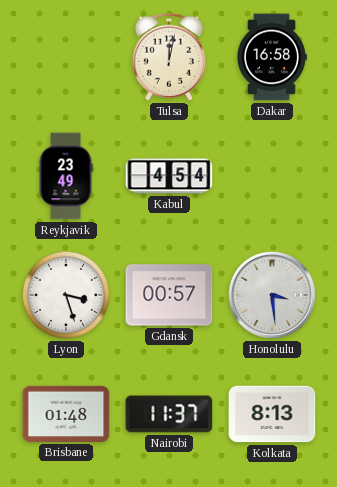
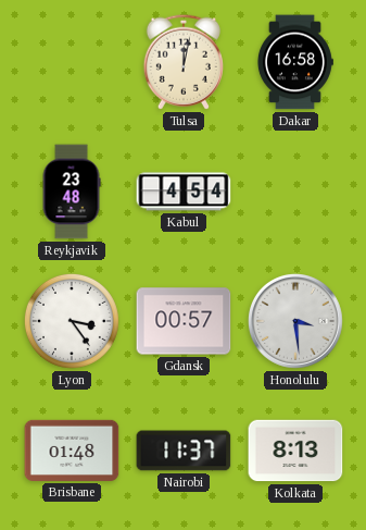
Reykjavik: 23:49 -> 23:48
Lyon: 3:27 -> 3:24
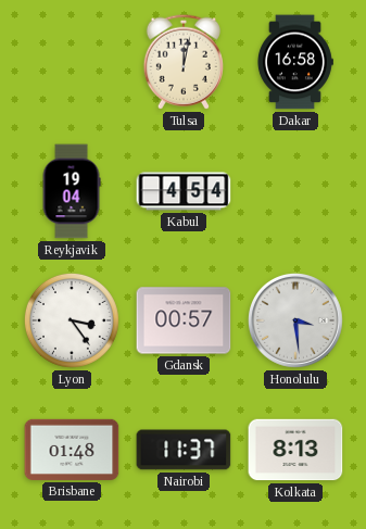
Reykjavik: 23:48 -> 19:04
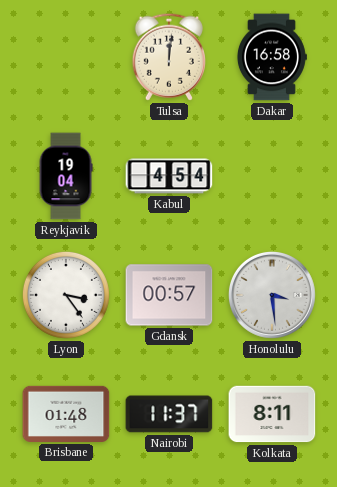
Tulsa: 12:02 -> 12:01
Kolkata: 8:13 -> 8:11
